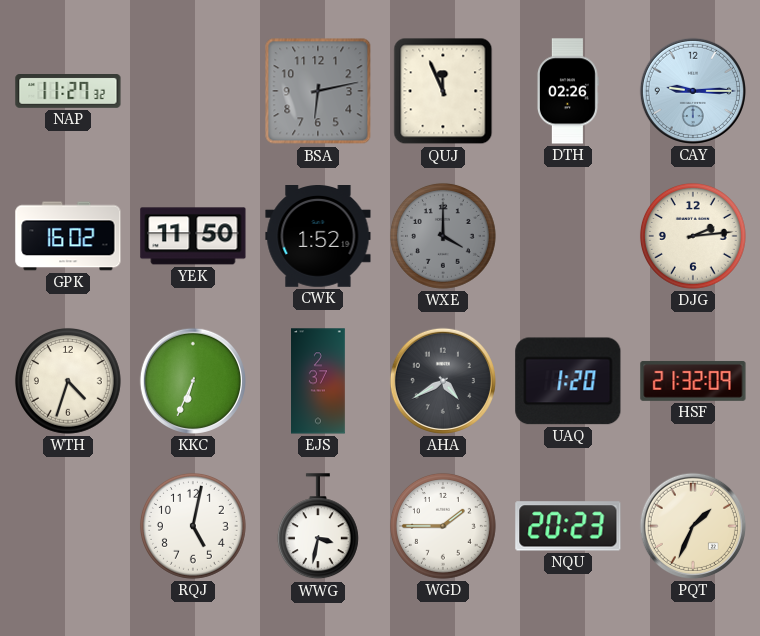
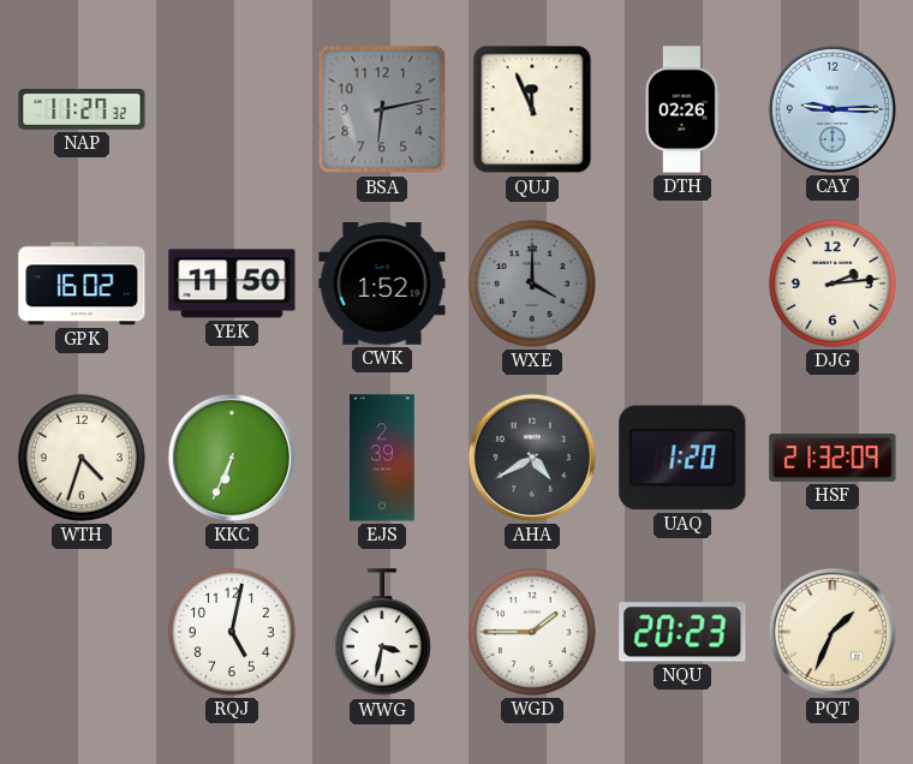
EJS: 2:37 -> 2:39
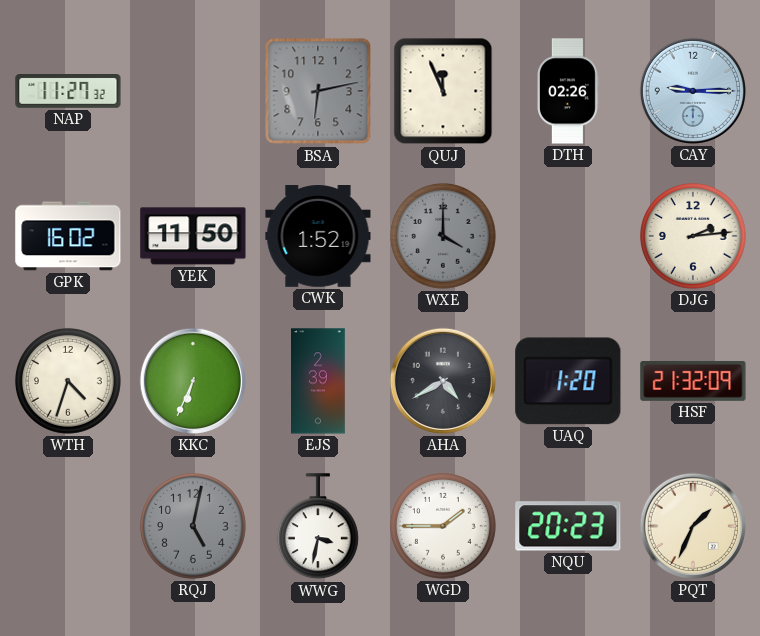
RQJ dial: white -> grey
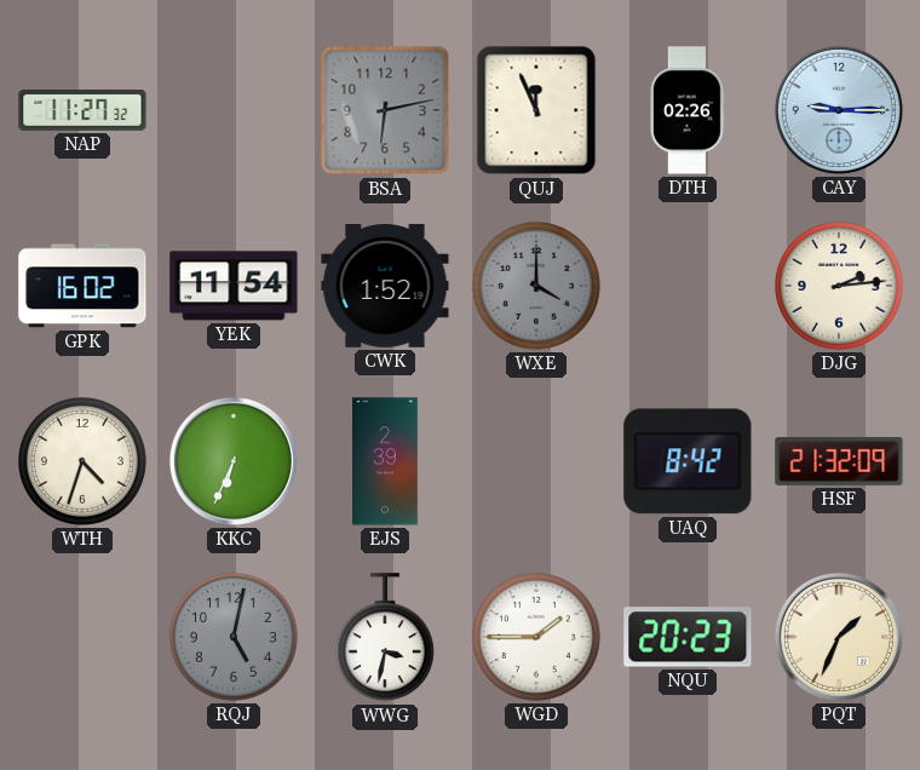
YEK: 11:50 -> 11:54
AHA: 4:40 -> none
UAQ: 1:20 -> 8:42
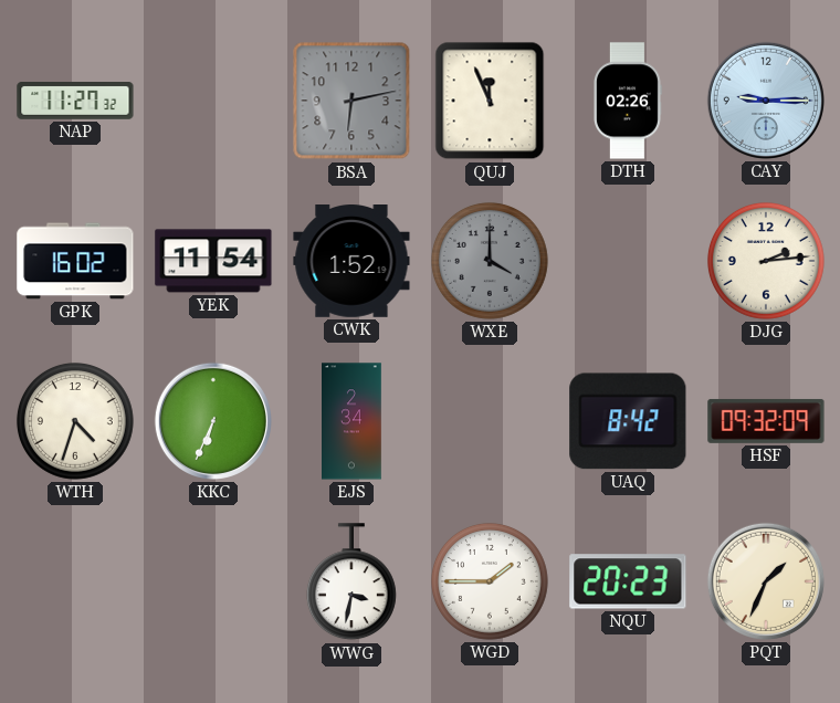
EJS: 2:39 -> 2:34
HSF: 21:32 -> 09:32
RQJ: 5:02 -> none
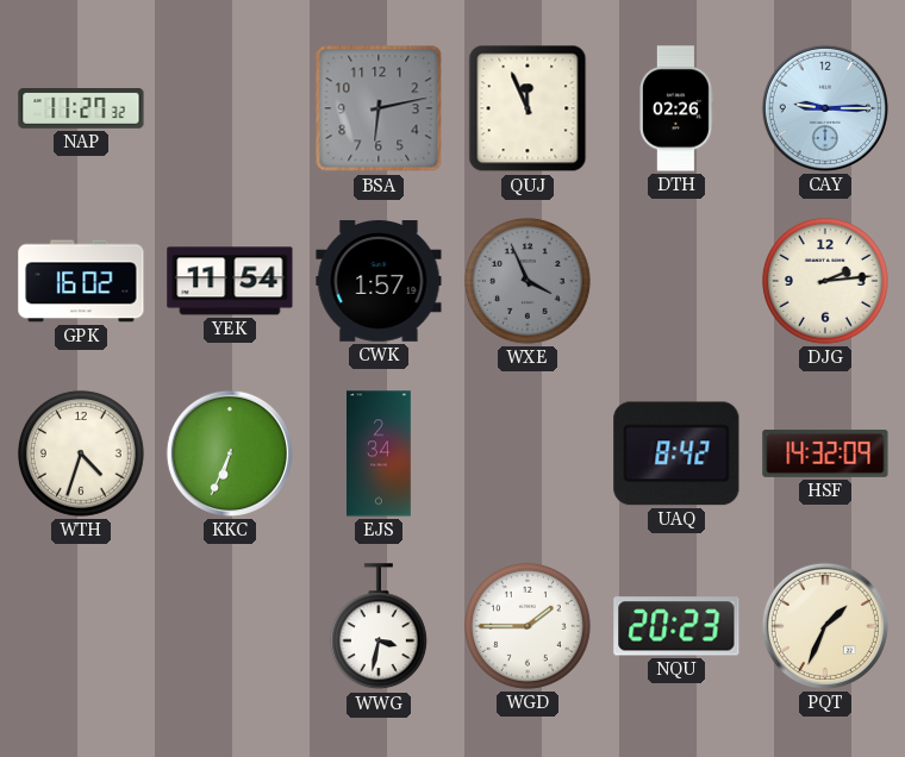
CWK: 1:52 -> 1:57
WXE: 4:00 -> 3:56
HSF: 09:32 -> 14:32
